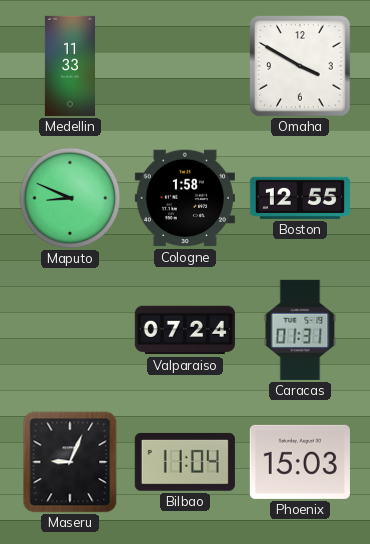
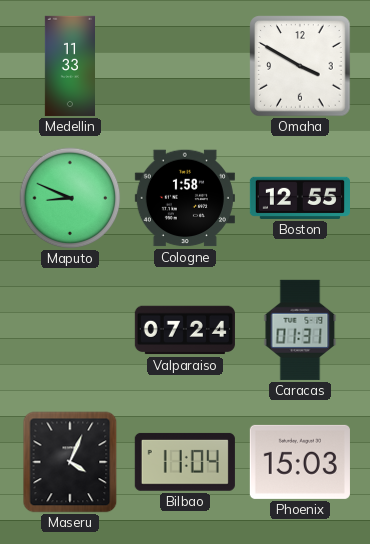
Maseru: 9:04 -> 4:04
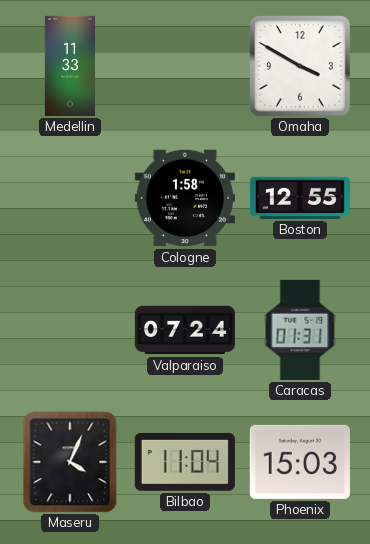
Maputo: 8:49 -> none
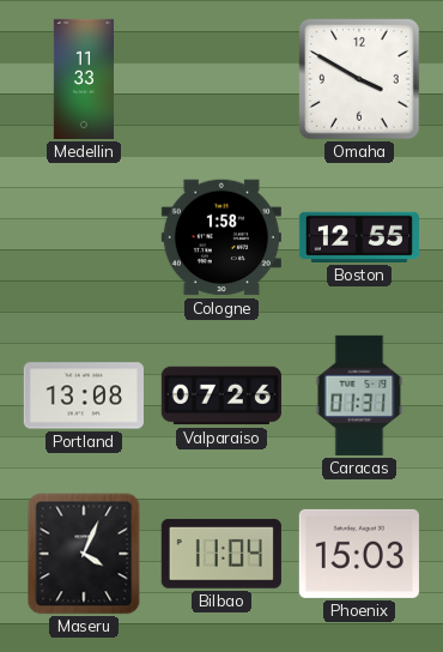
Portland: none -> 13:08
Valparaiso: 07:24 -> 07:26
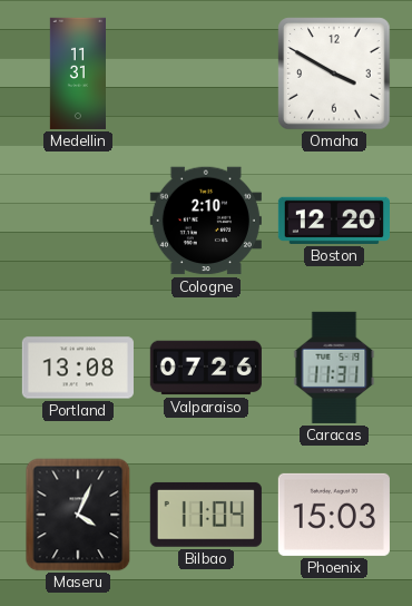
Medellin: 11:33 -> 11:31
Cologne: 1:58 -> 2:10
Boston: 12:55 -> 12:20
Caracas: 01:31 -> 11:31
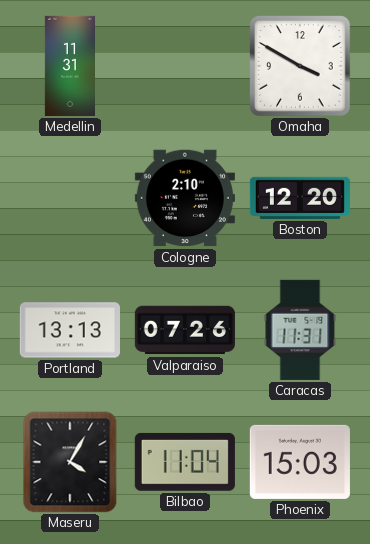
Portland: 13:08 -> 13:13
Maseru: 4:04 -> 4:05
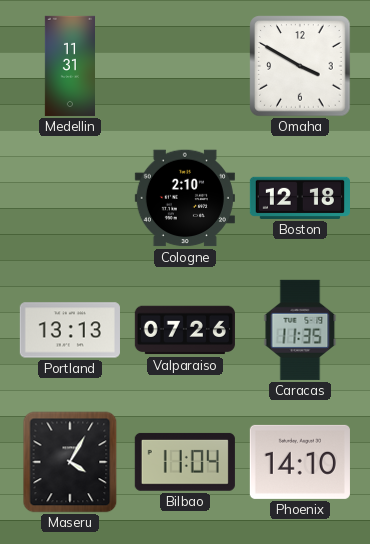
Boston: 12:20 -> 12:18
Caracas: 11:31 -> 11:35
Phoenix: 15:03 -> 14:10
